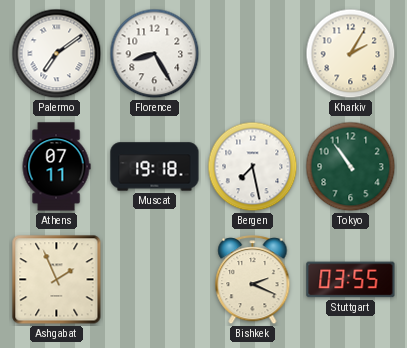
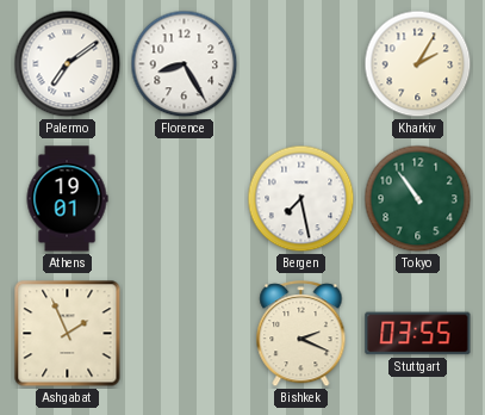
Athens: 07:11 -> 19:01
Muscat: 19:18 -> none
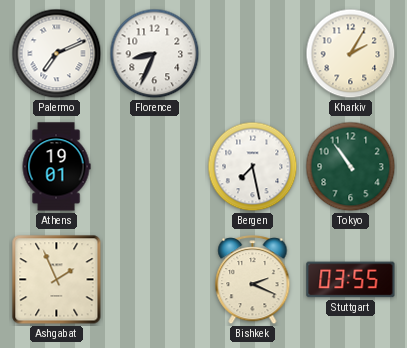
Palermo: 7:09 -> 7:11
Florence: 8:25 -> 8:34
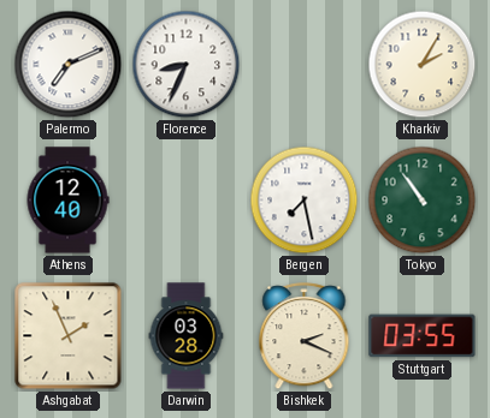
Athens: 19:01 -> 12:40
Darwin: none -> 03:28
